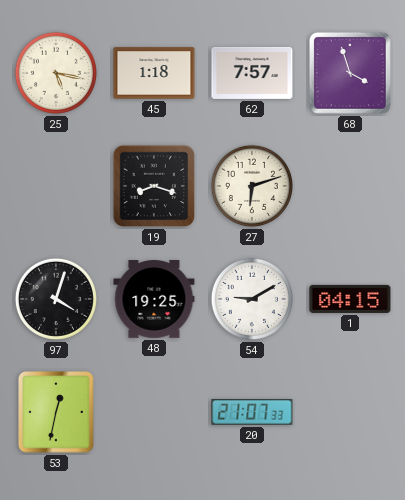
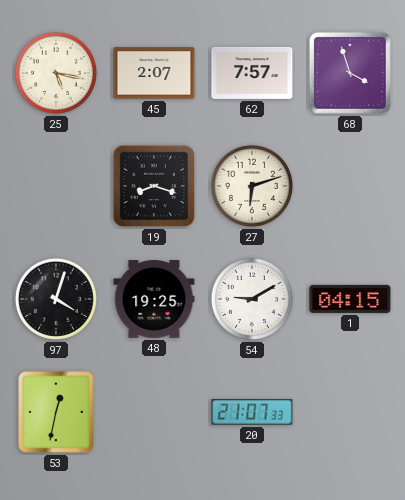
45: 1:18 -> 2:07
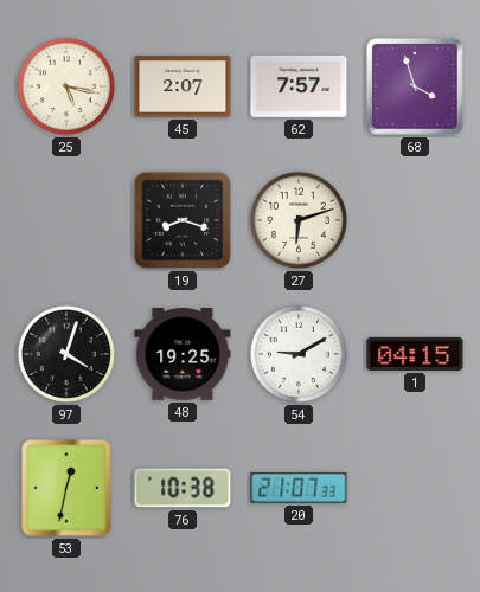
76: none -> 10:38
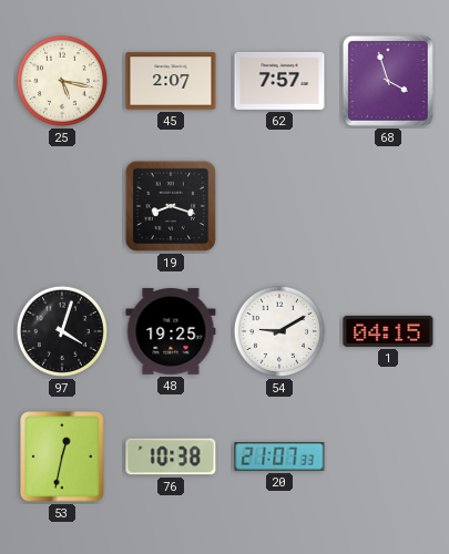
27: 6:12 -> none
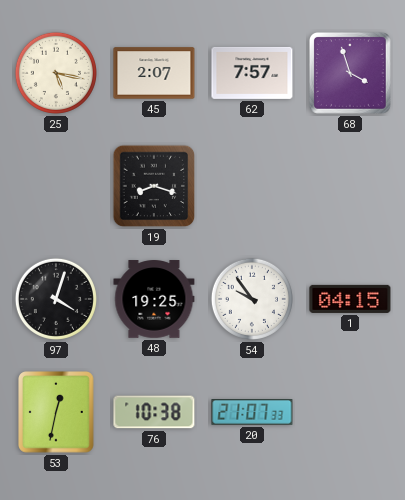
54: 9:10 -> 9:54
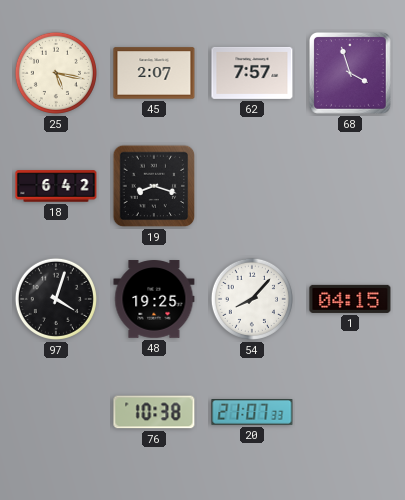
18: none -> 6:42
54: 9:54 -> 8:07
53: 12:32 -> none
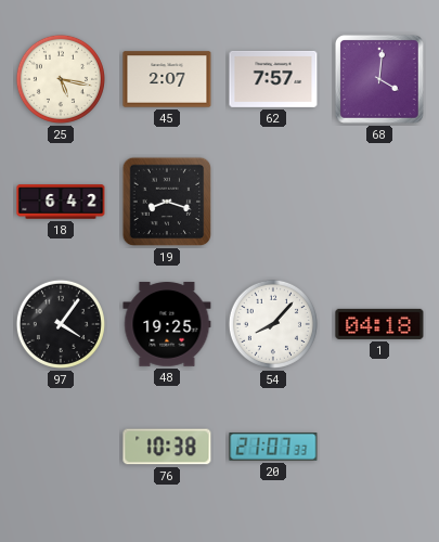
68: 3:57 -> 4:01
97: 4:03 -> 4:06
1: 04:15 -> 04:18
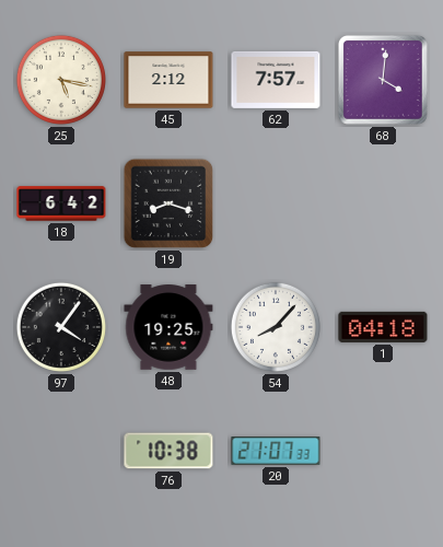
45: 2:07 -> 2:12
